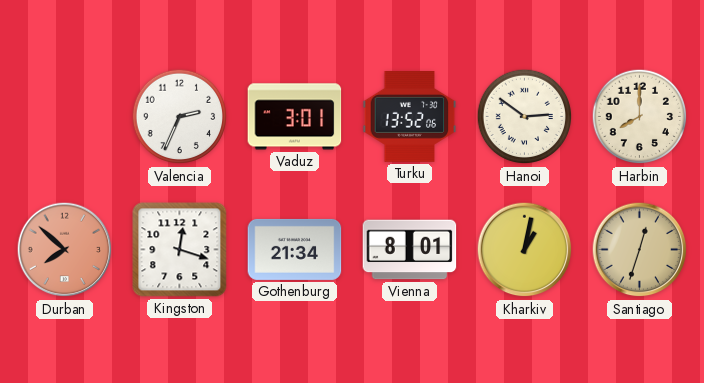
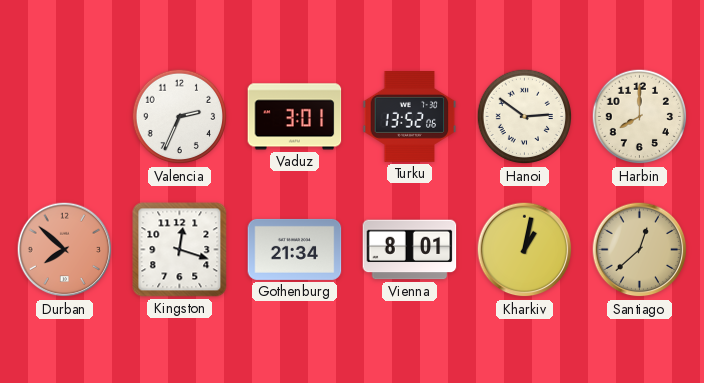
Santiago: 12:33 -> 12:38
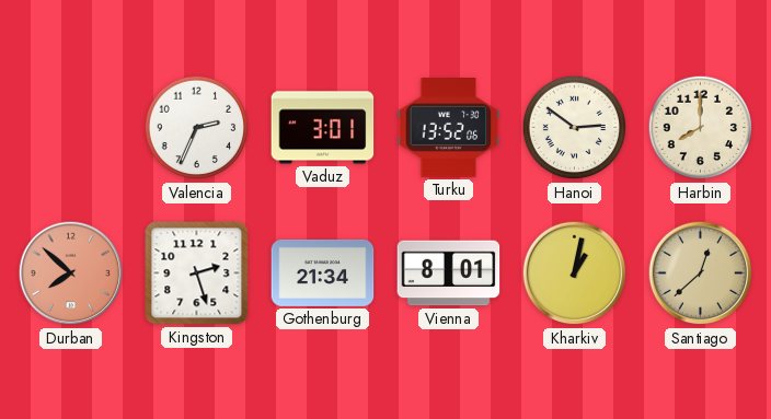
Kingston: 12:18 -> 2:27
